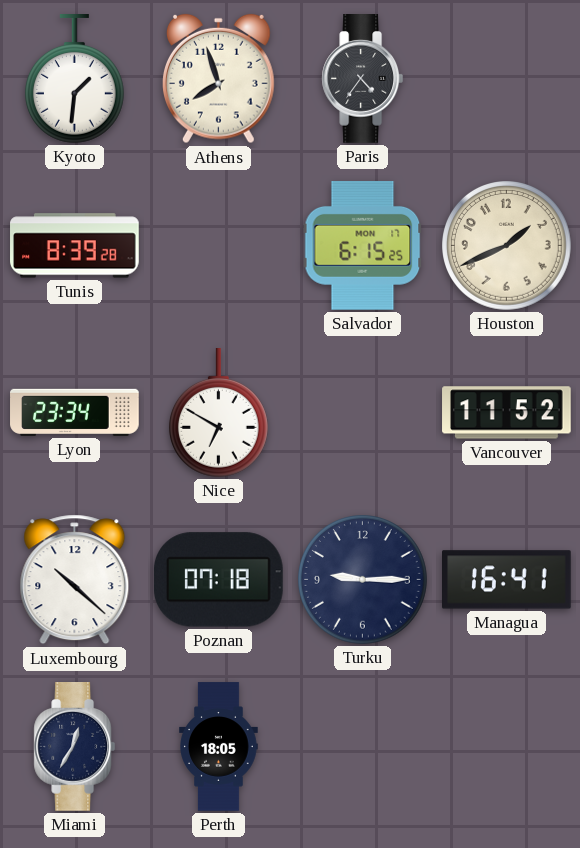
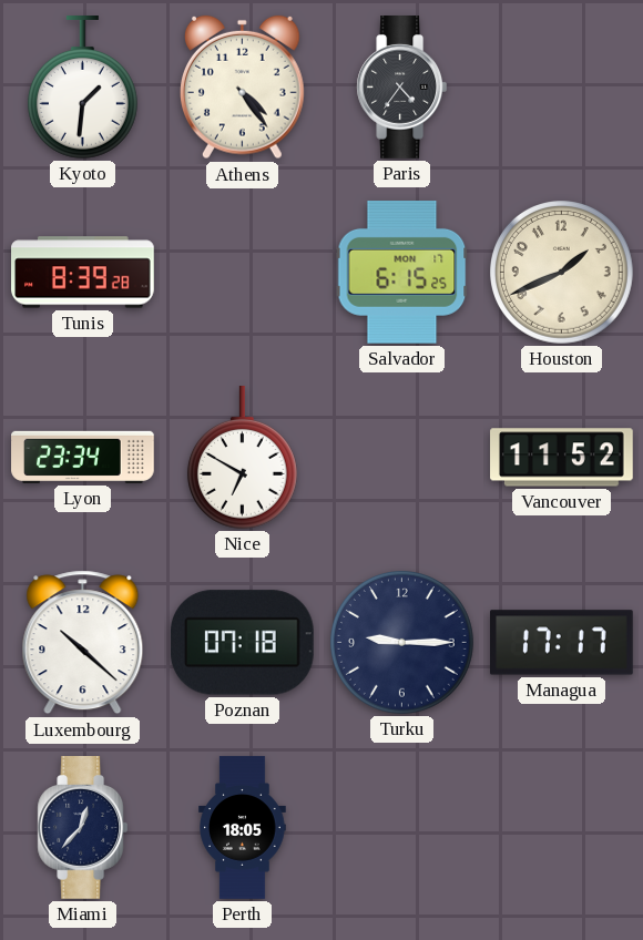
Athens: 7:57 -> 4:24
Managua: 16:41 -> 17:17
Miami: 12:35 -> 12:37
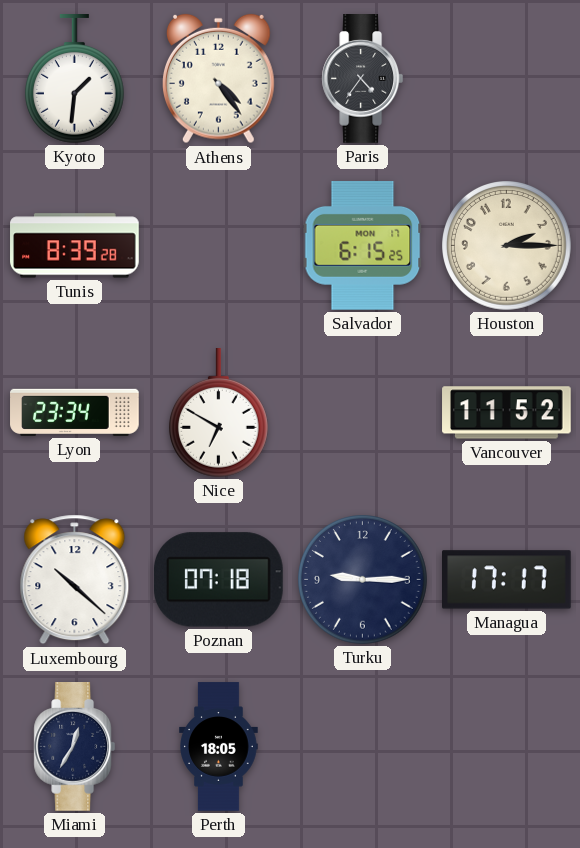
Houston: 1:41 -> 2:15
Miami: 12:37 -> 12:35
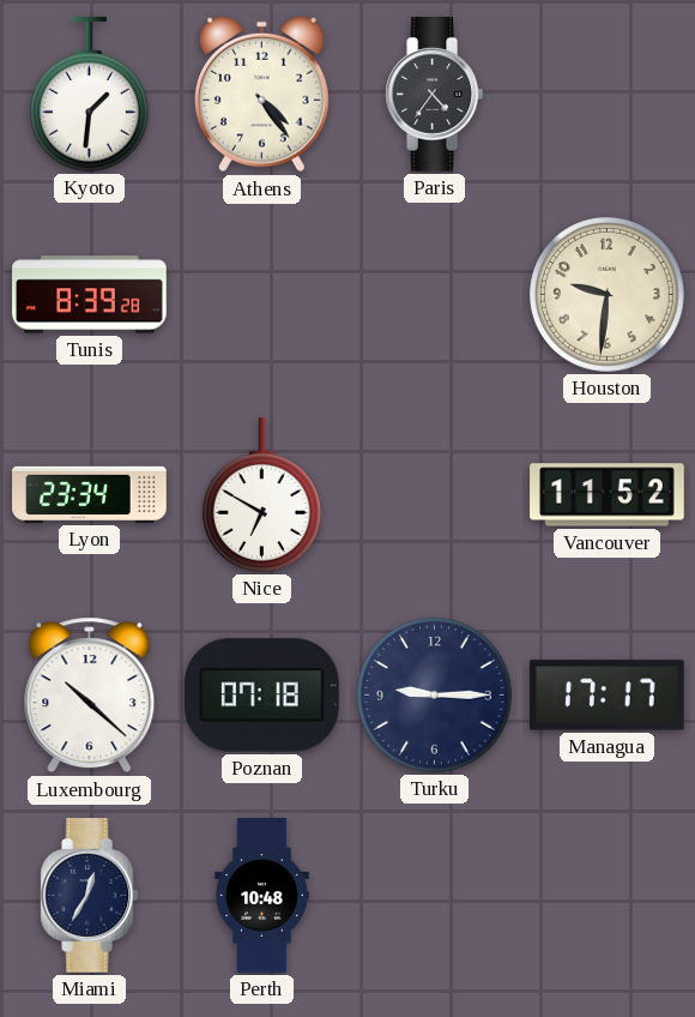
Salvador: 6:15 -> none
Houston: 2:15 -> 9:31
Perth: 18:05 -> 10:48
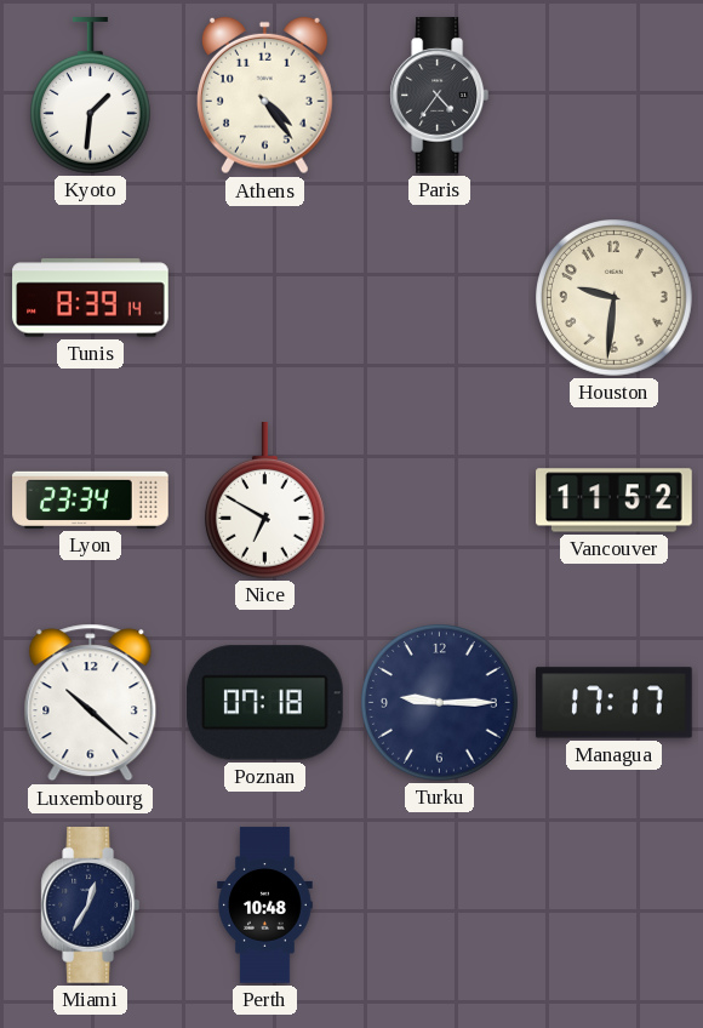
Tunis: 8:39:28 -> 8:39:14
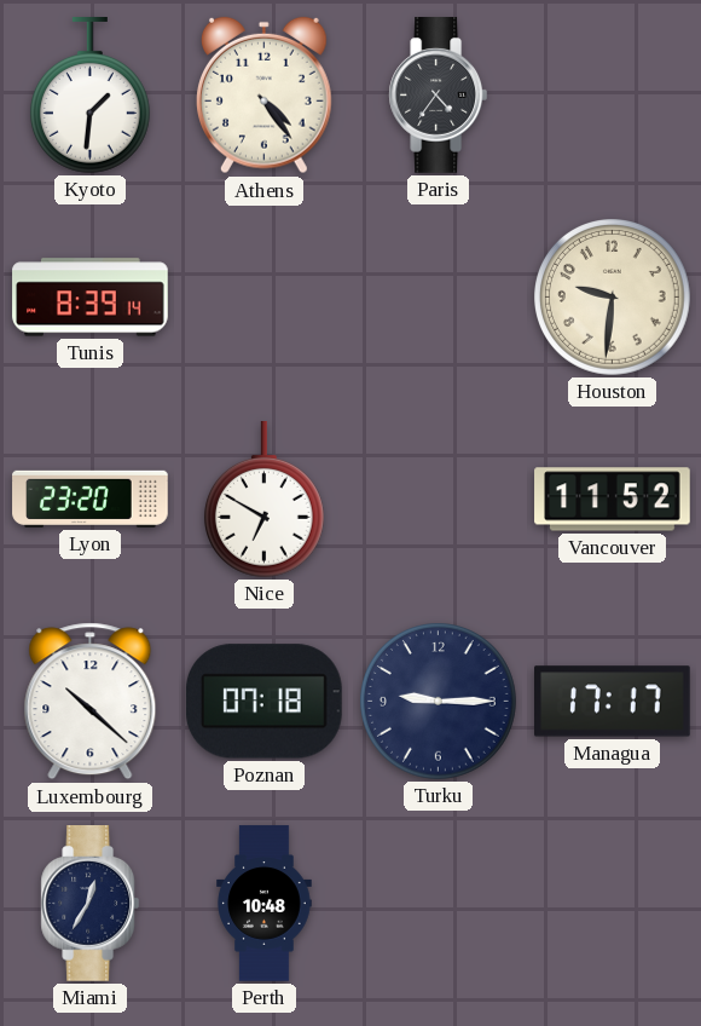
Lyon: 23:34 -> 23:20
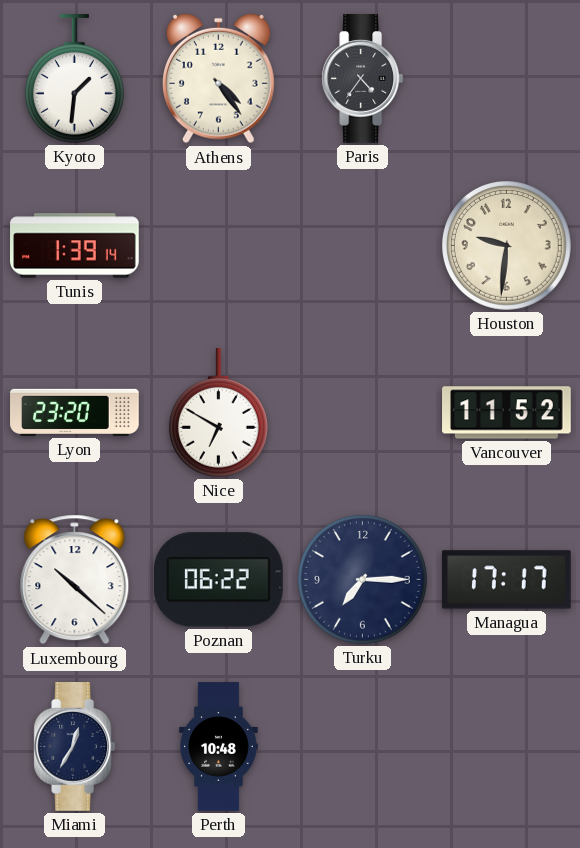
Tunis: 8:39 -> 1:39
Poznan: 07:18 -> 06:22
Turku: 9:15 -> 7:15
